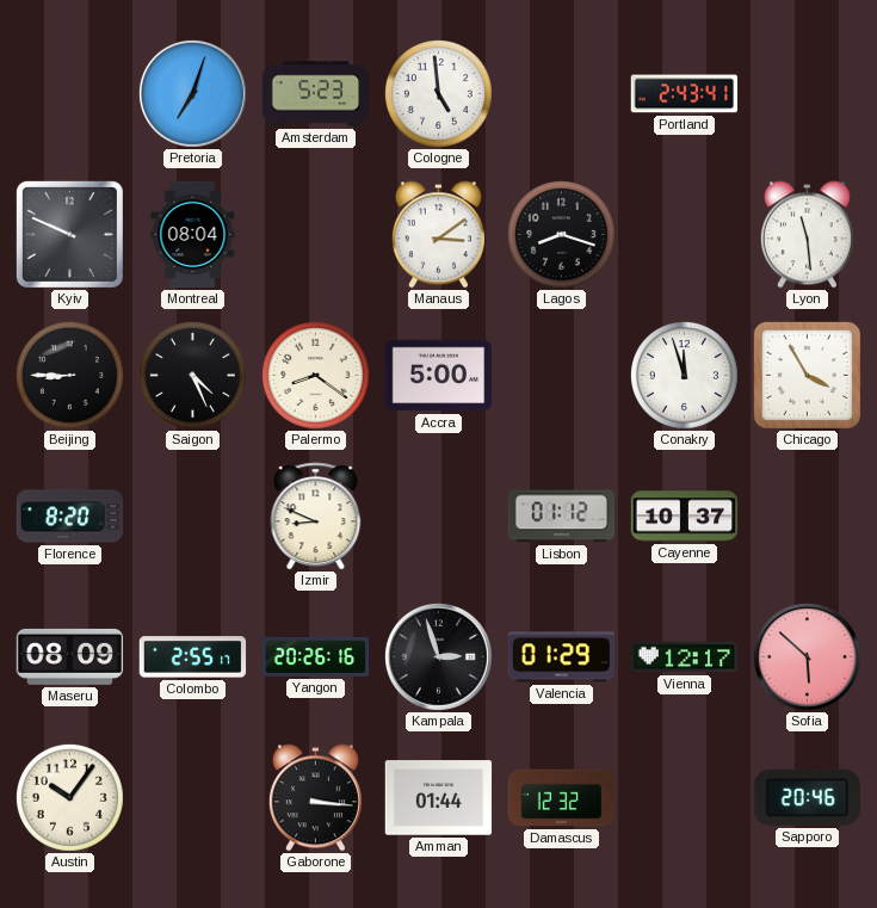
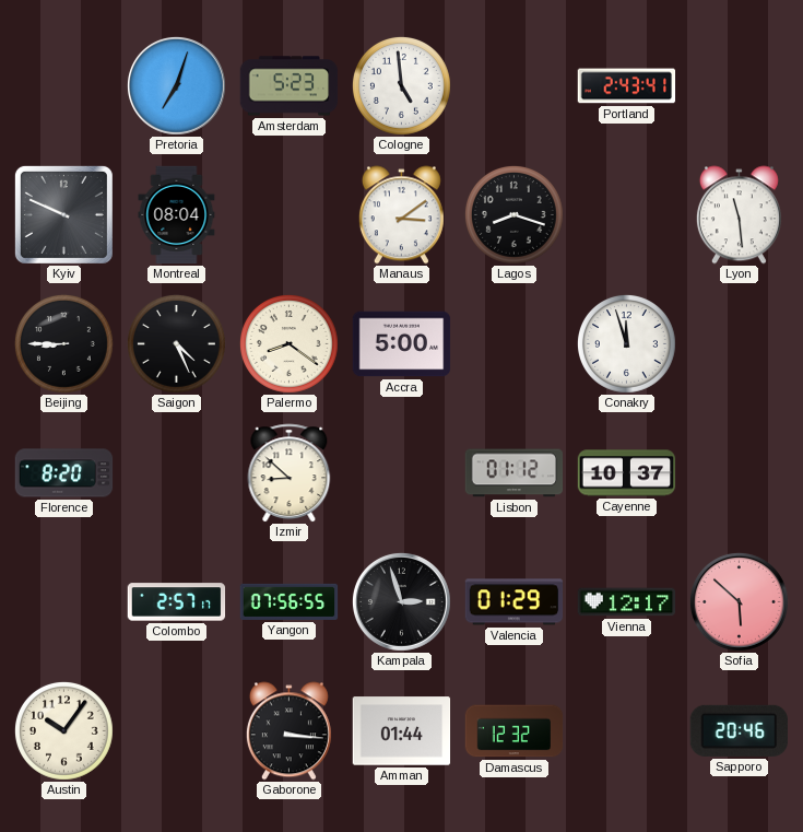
Chicago: 3:55 -> none
Izmir: 8:49 -> 8:52
Maseru: 08:09 -> none
Colombo: 2:55 -> 2:57
Yangon: 20:26 -> 07:56
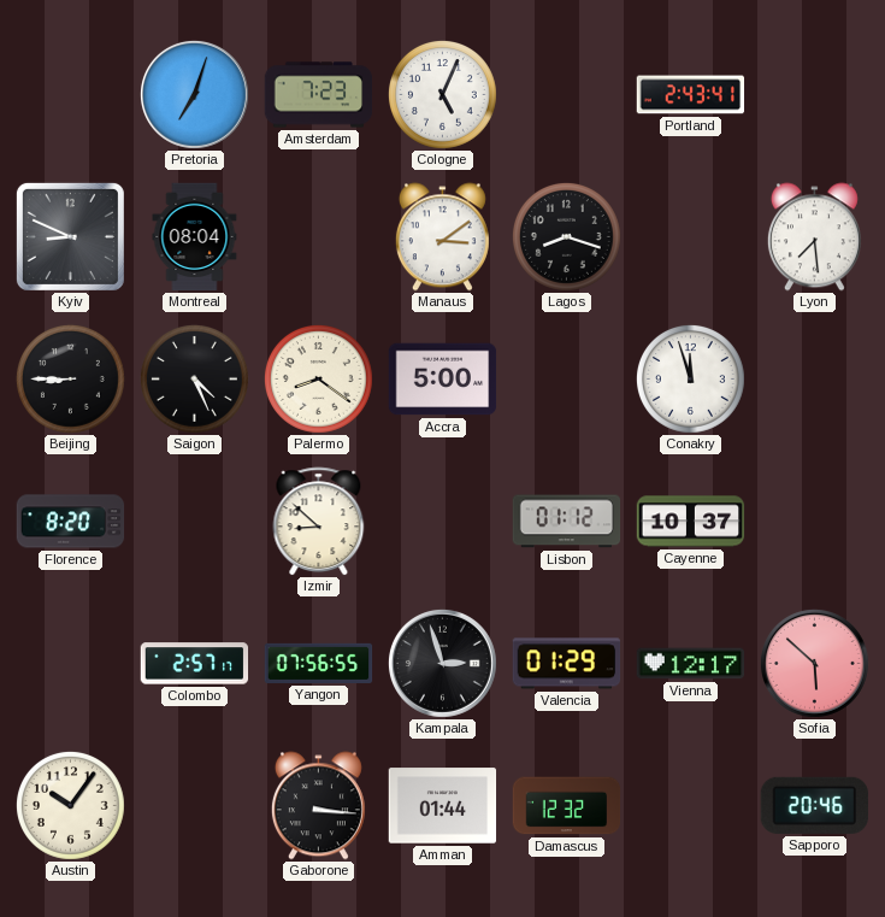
Amsterdam: 5:23 -> 7:23
Cologne: 4:59 -> 5:04
Kyiv: 9:49 -> 8:49
Lyon: 11:29 -> 7:29
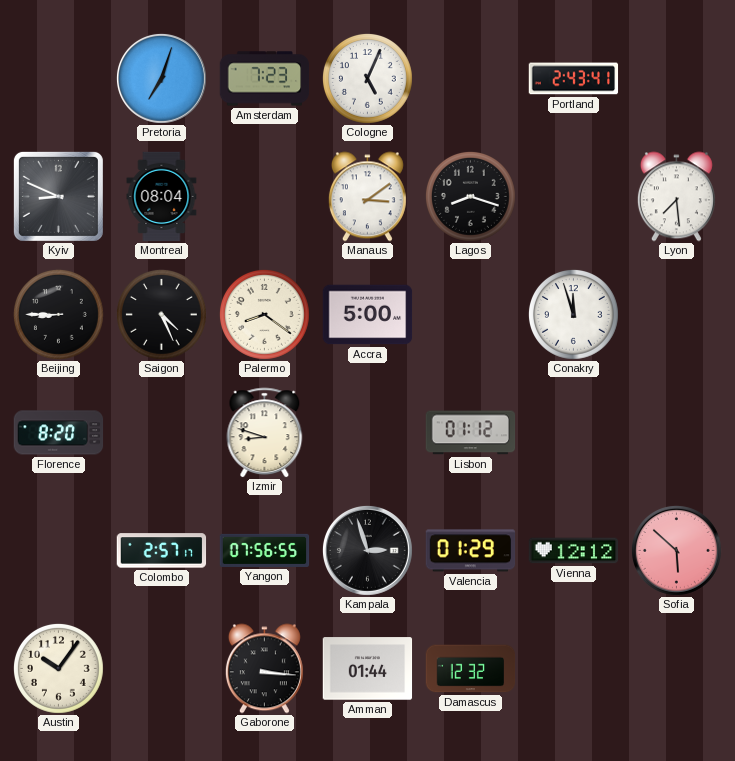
Izmir: 8:52 -> 8:48
Cayenne: 10:37 -> none
Vienna: 12:17 -> 12:12
Sapporo: 20:46 -> none
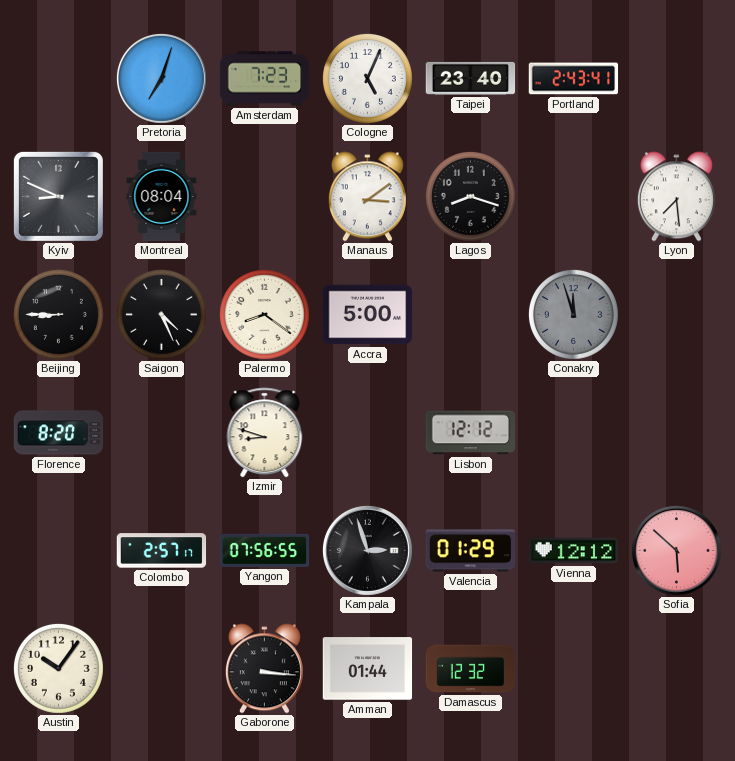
Taipei: none -> 23:40
Conakry dial: white -> grey
Lisbon: 01:12 -> 12:12
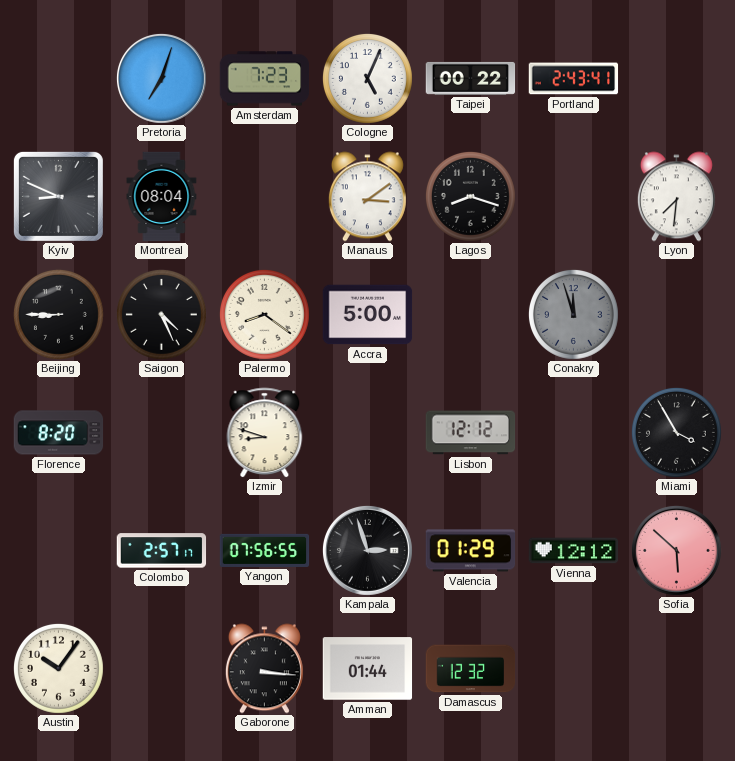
Taipei: 23:40 -> 00:22
Lyon: 7:29 -> 7:31
Miami: none -> 3:55
